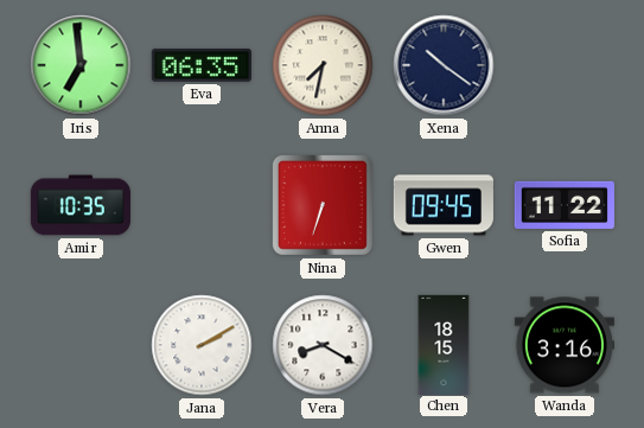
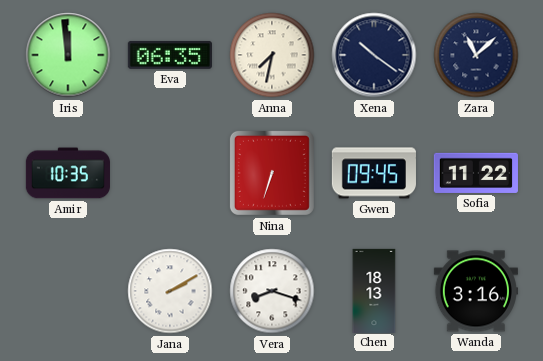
Iris: 6:59 -> 11:59
Zara: none -> 11:08
Vera: 8:20 -> 8:18
Chen: 18:15 -> 18:13
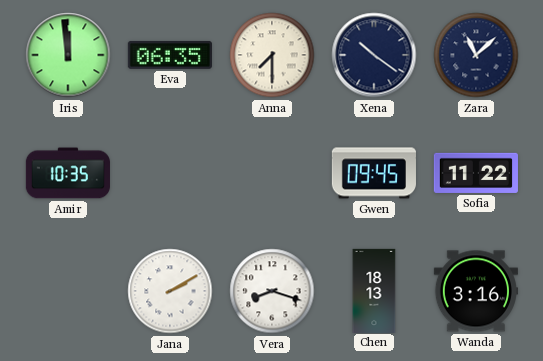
Anna: 7:32 -> 7:30
Nina: 6:33 -> none
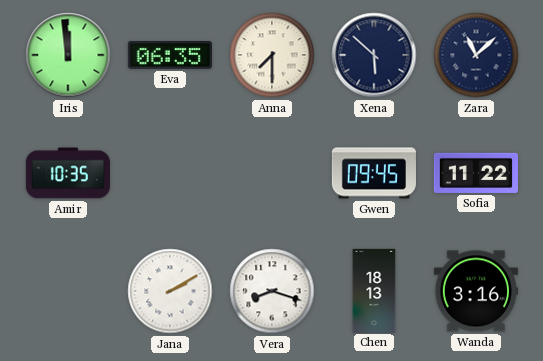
Xena: 10:21 -> 5:52
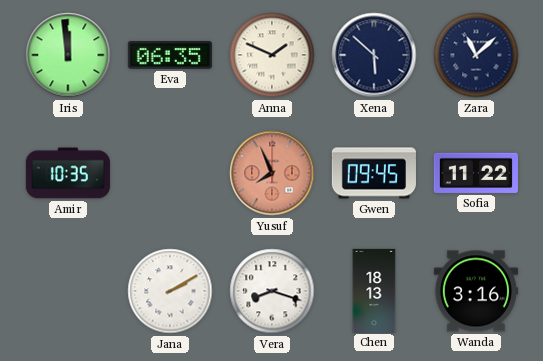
Anna: 7:30 -> 1:49
Yusuf: none -> 7:56
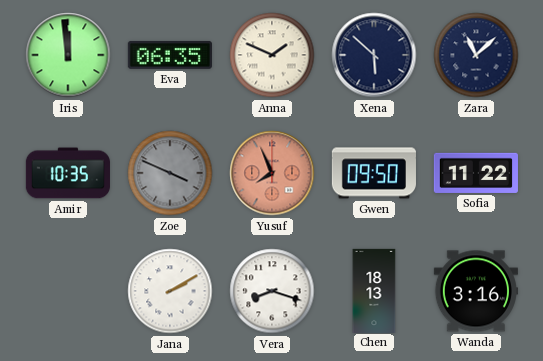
Zoe: none -> 3:49
Gwen: 09:45 -> 09:50
